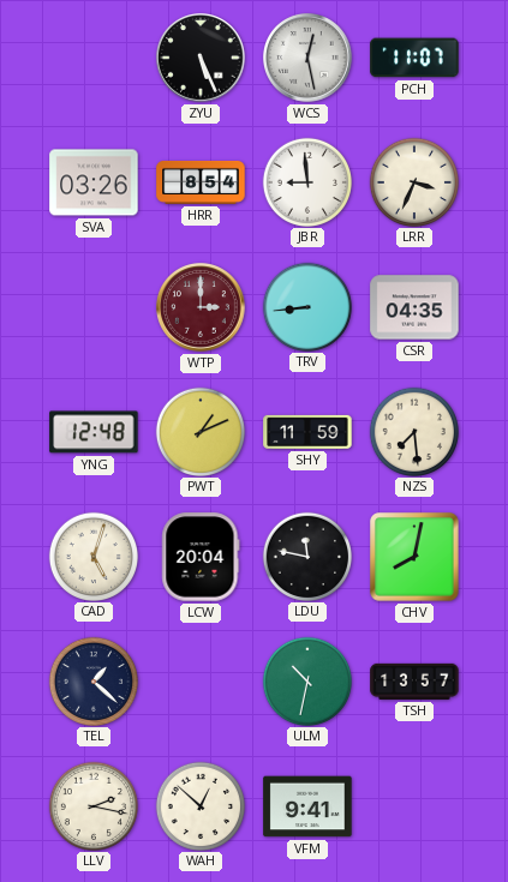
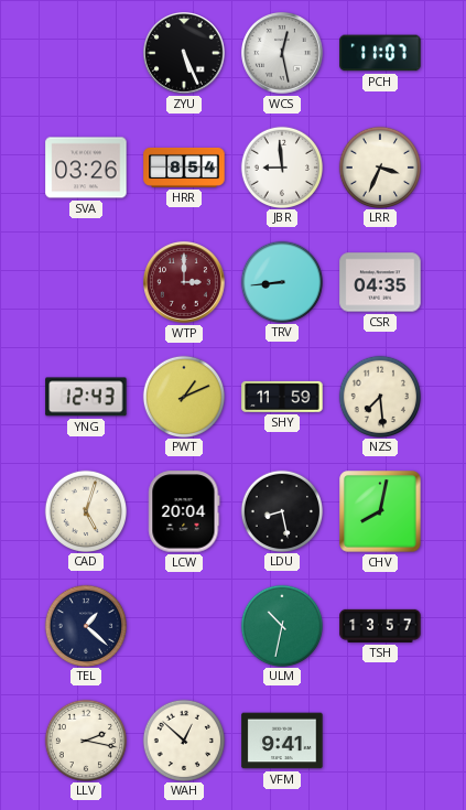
YNG: 12:48 -> 12:43
LDU: 11:47 -> 8:28
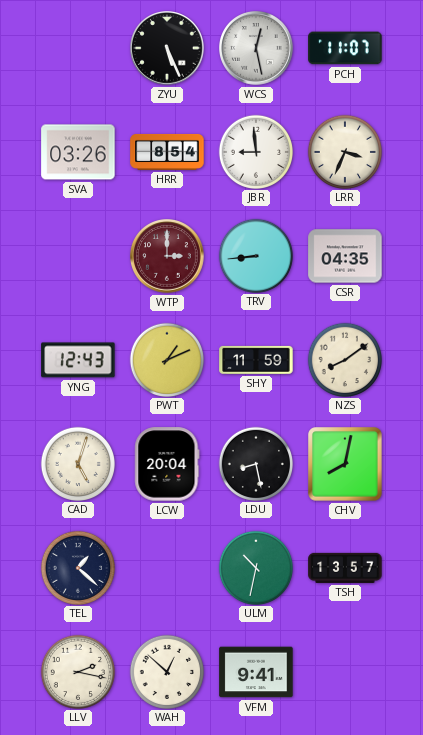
NZS: 7:29 -> 8:09
